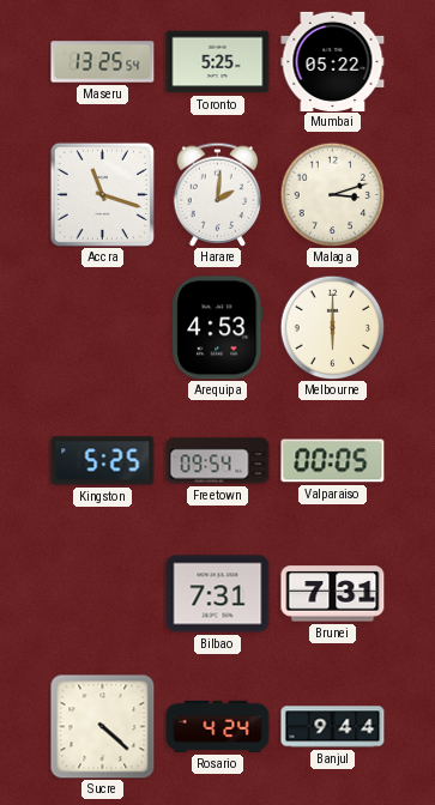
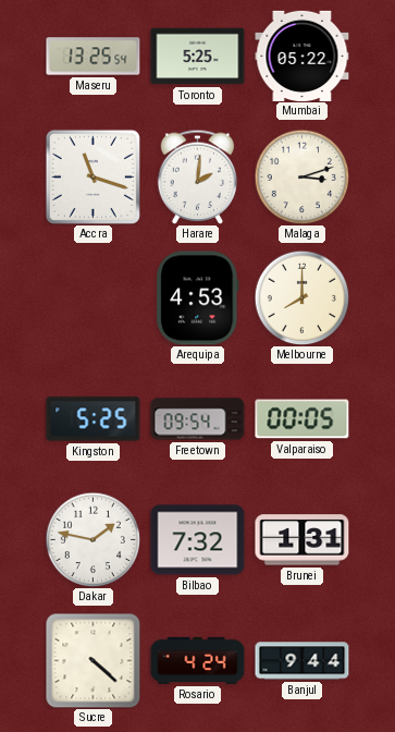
Melbourne: 6:00 -> 8:00
Dakar: none -> 1:47
Bilbao: 7:31 -> 7:32
Brunei: 7:31 -> 1:31
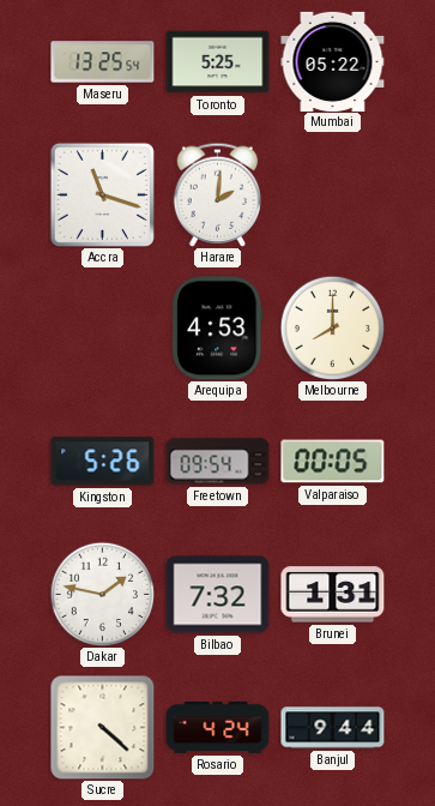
Malaga: 3:12 -> none
Kingston: 5:25 -> 5:26
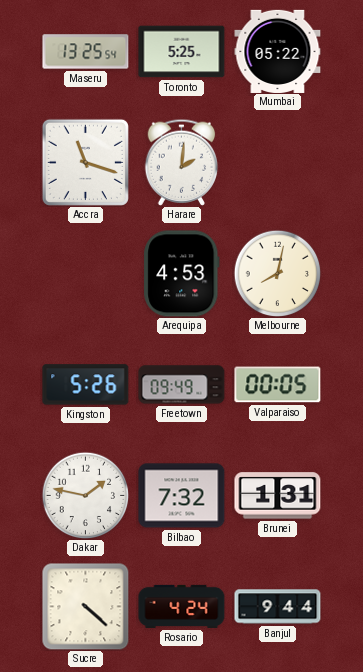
Melbourne: 8:00 -> 8:02
Freetown: 09:54 -> 09:49
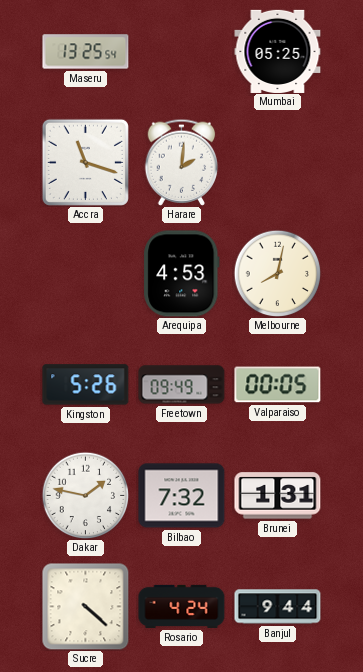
Toronto: 5:25 -> none
Mumbai: 05:22 -> 05:25
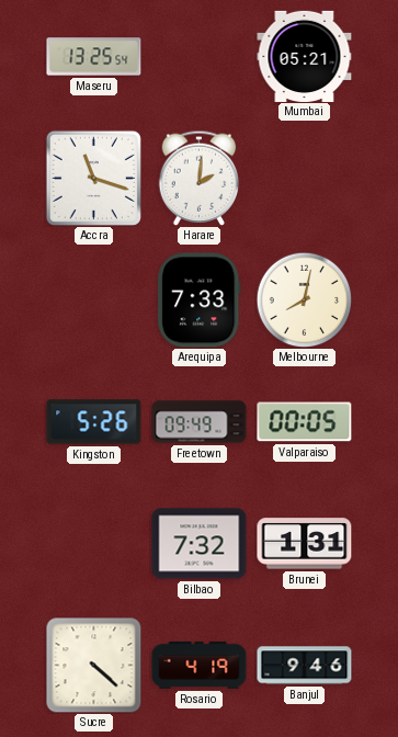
Mumbai: 05:25 -> 05:21
Arequipa: 4:53 -> 7:33
Dakar: 1:47 -> none
Rosario: 4:24 -> 4:19
Banjul: 9:44 -> 9:46
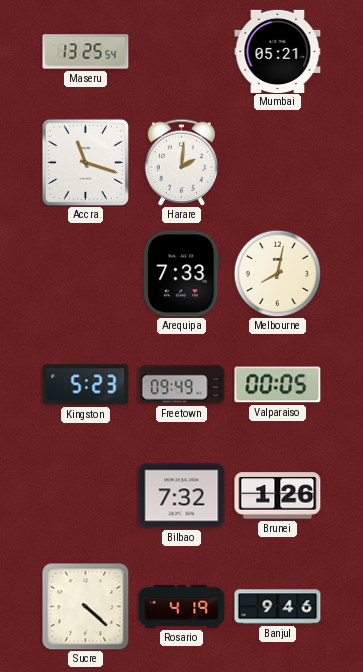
Kingston: 5:26 -> 5:23
Brunei: 1:31 -> 1:26
